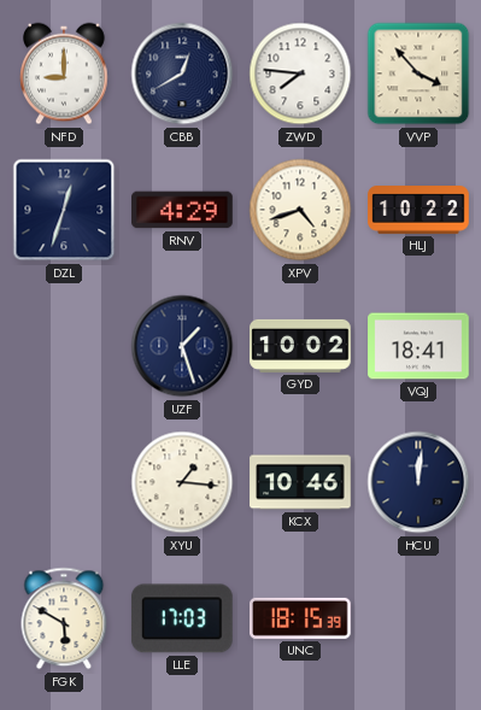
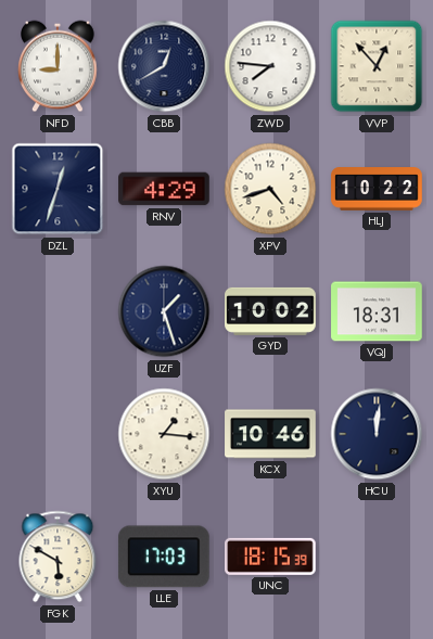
VVP: 3:53 -> 12:53
VQJ: 18:41 -> 18:31
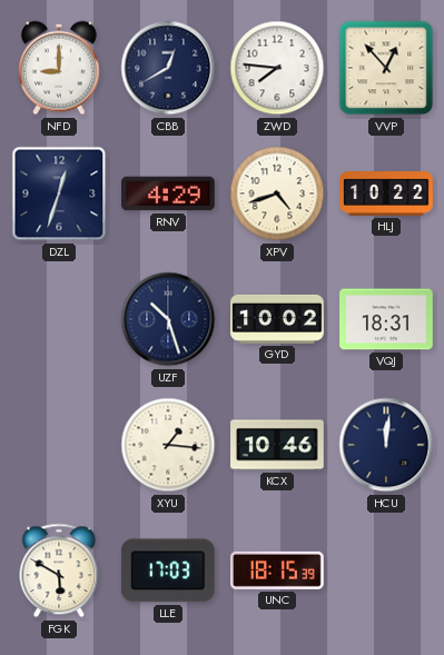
UZF: 1:27 -> 10:27
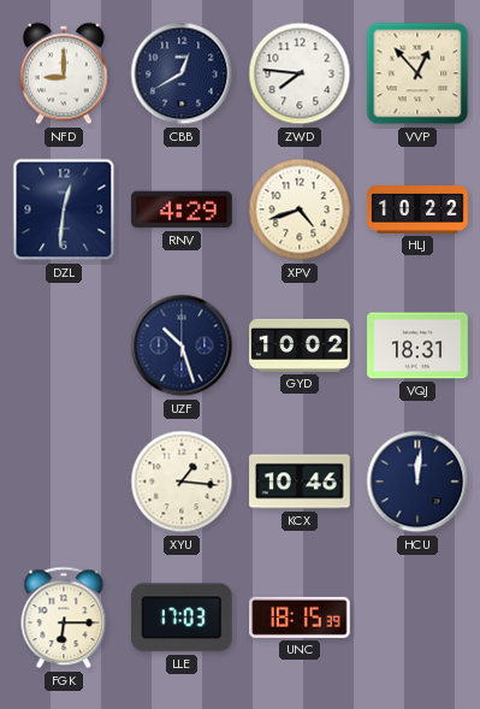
DZL: 12:33 -> 12:31
FGK: 5:50 -> 6:15
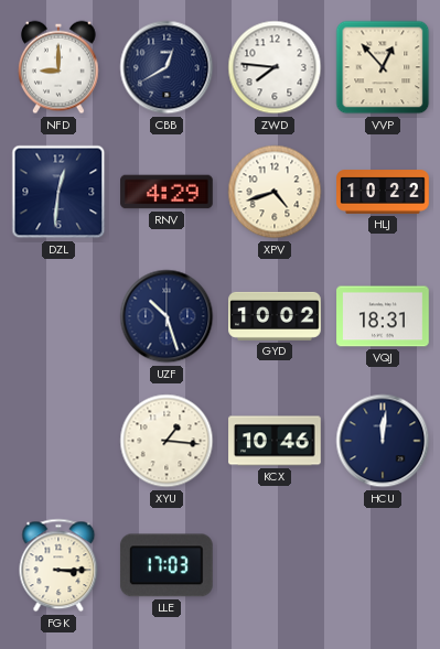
FGK: 6:15 -> 3:15
UNC: 18:15 -> none
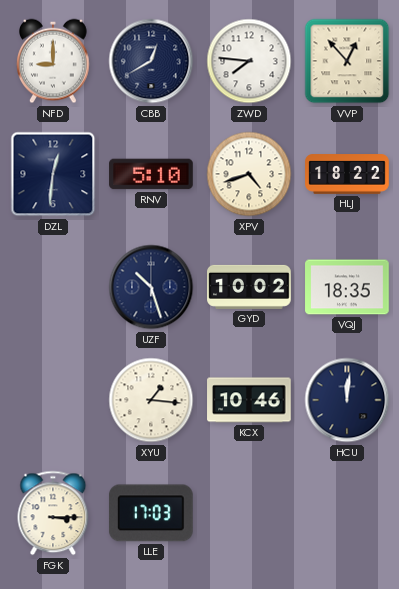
RNV: 4:29 -> 5:10
HLJ: 10:22 -> 18:22
VQJ: 18:31 -> 18:35
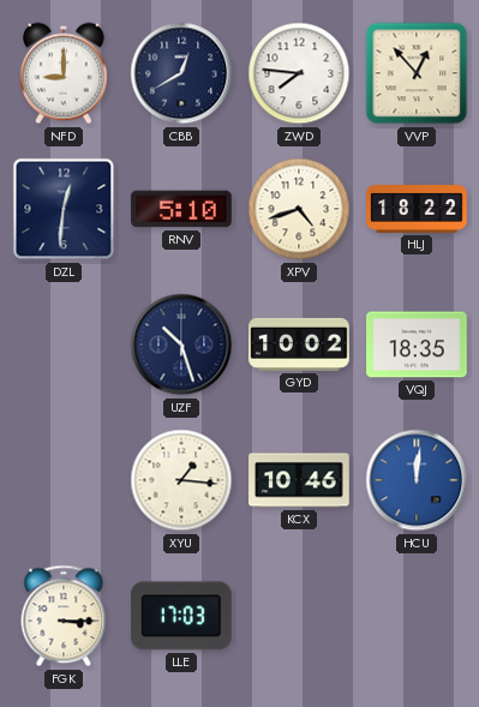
HCU dial: navy -> blue
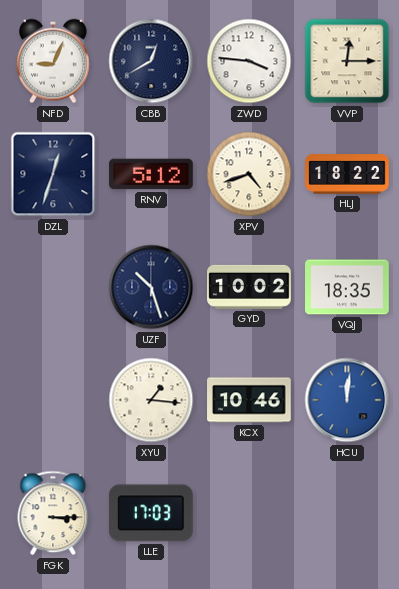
NFD: 9:00 -> 9:04
ZWD: 7:46 -> 3:46
VVP: 12:53 -> 12:15
DZL: 12:31 -> 12:33
RNV: 5:10 -> 5:12
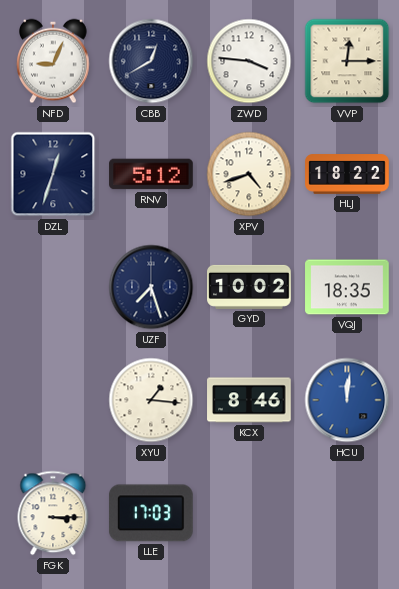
UZF: 10:27 -> 7:27
KCX: 10:46 -> 8:46
